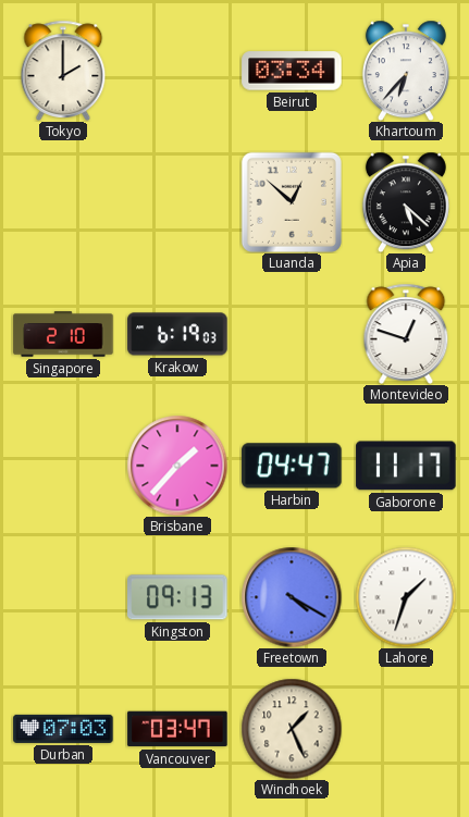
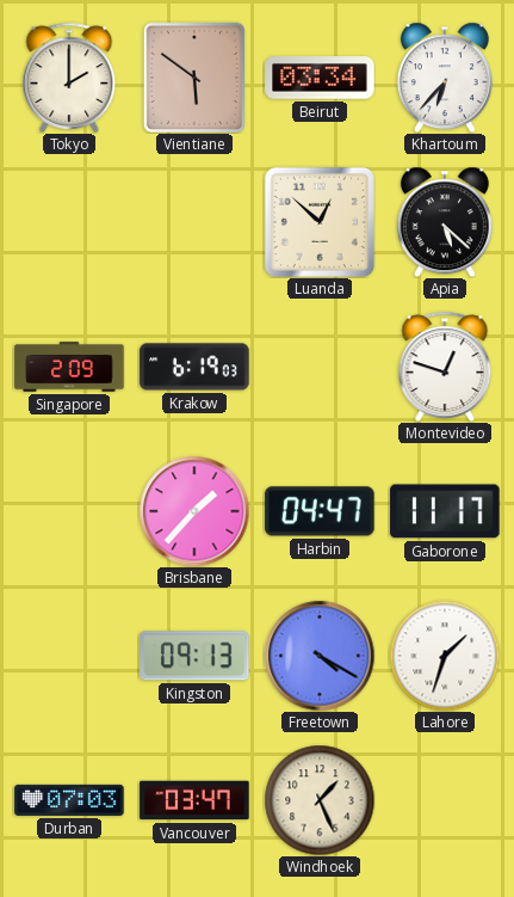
Vientiane: none -> 5:51
Singapore: 2:10 -> 2:09
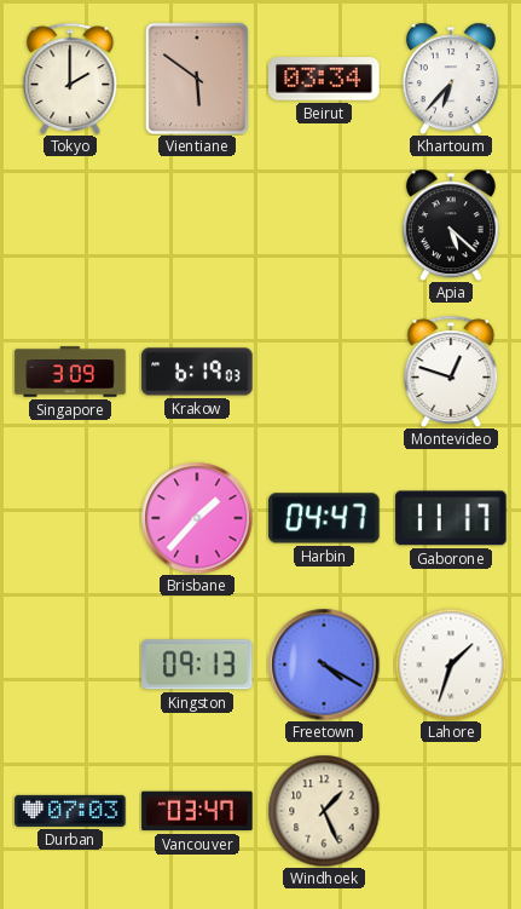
Luanda: 12:52 -> none
Singapore: 2:09 -> 3:09
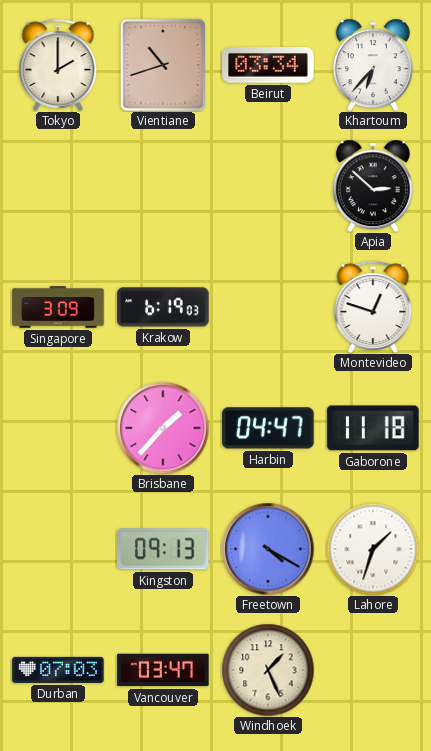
Vientiane: 5:51 -> 10:42
Apia: 5:22 -> 2:52
Gaborone: 11:17 -> 11:18
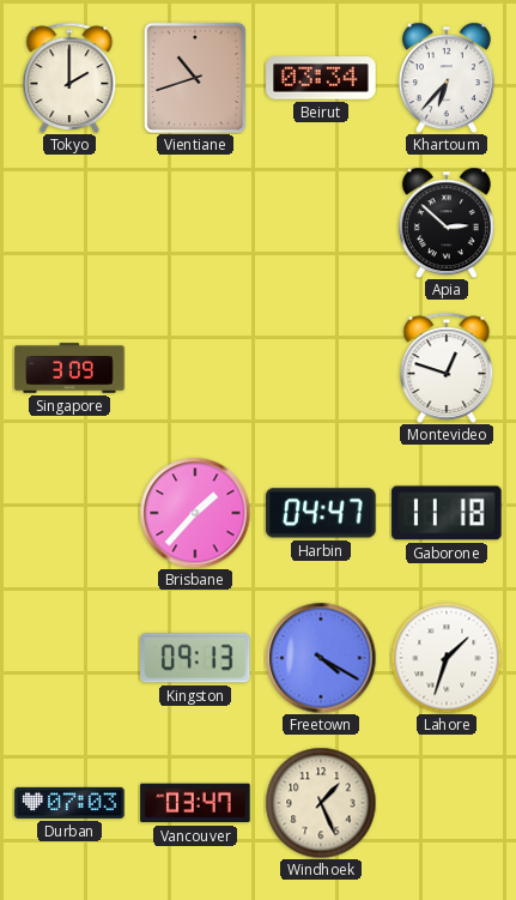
Krakow: 6:19 -> none
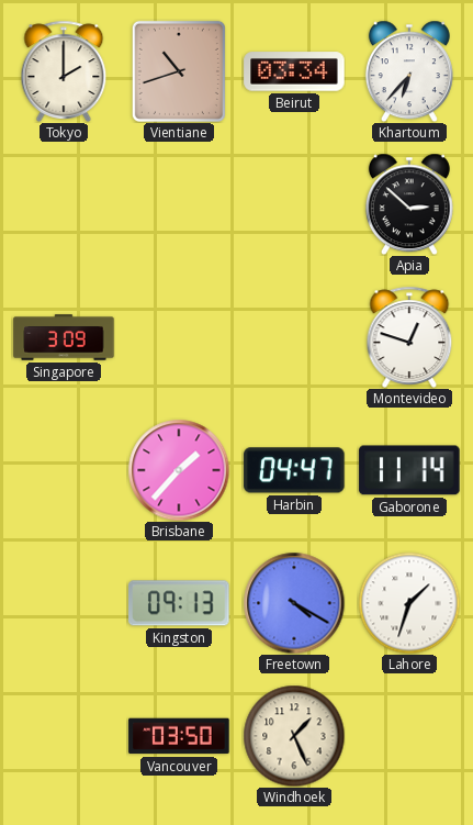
Gaborone: 11:18 -> 11:14
Durban: 07:03 -> none
Vancouver: 03:47 -> 03:50
